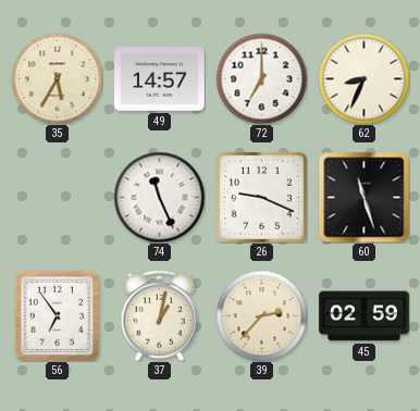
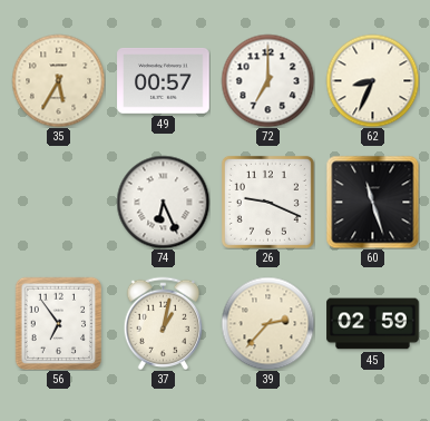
49: 14:57 -> 00:57
74: 11:26 -> 6:26
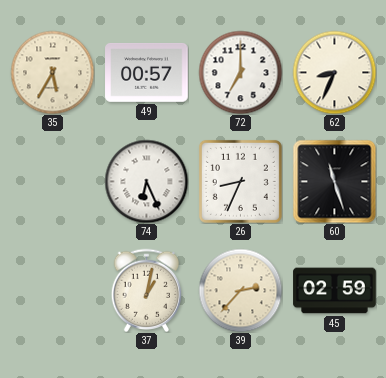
26: 9:19 -> 8:34
56: 6:54 -> none
